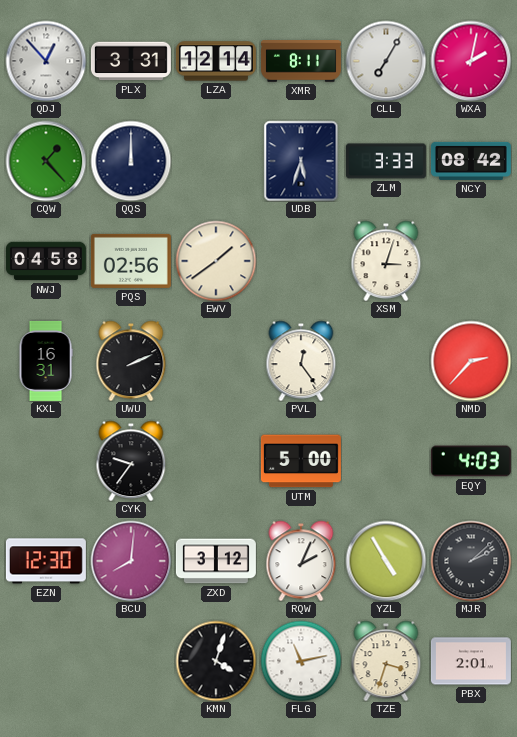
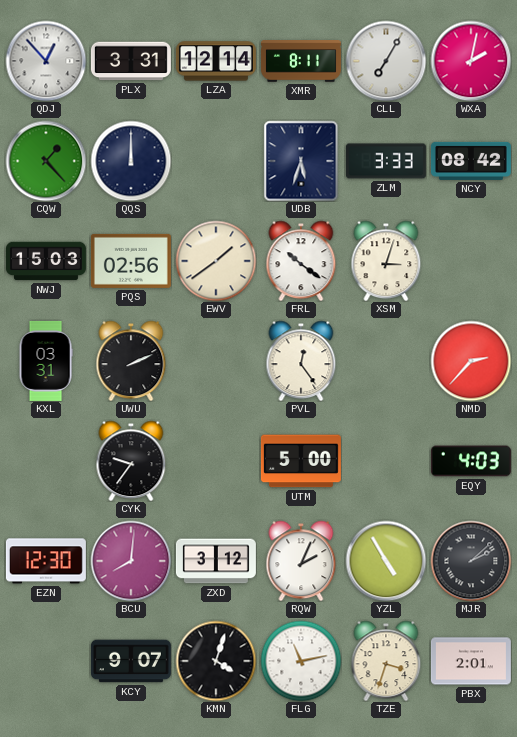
NWJ: 04:58 -> 15:03
FRL: none -> 10:21
KXL: 16:31 -> 03:31
KCY: none -> 9:07
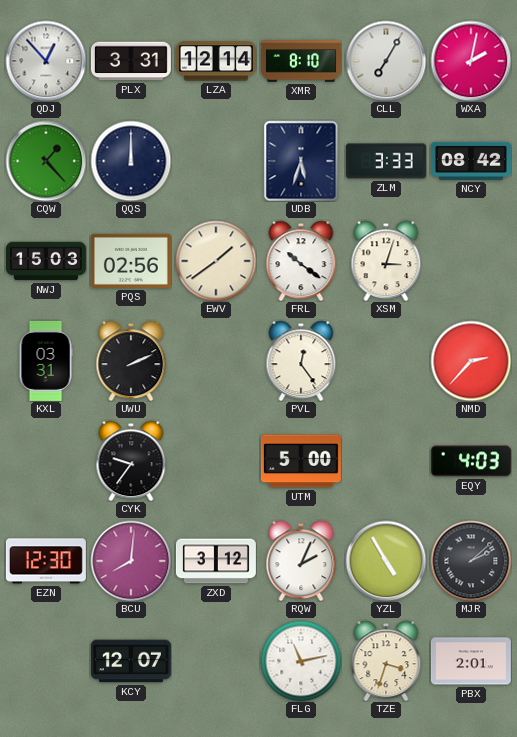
XMR: 8:11 -> 8:10
KCY: 9:07 -> 12:07
KMN: 4:03 -> none
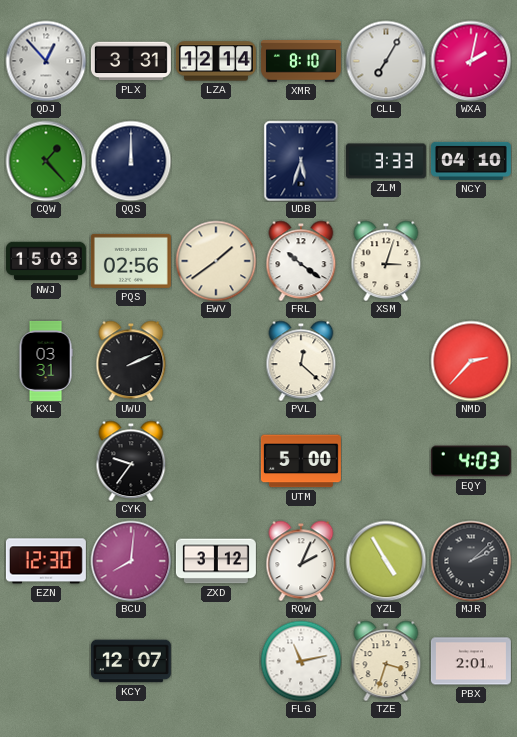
NCY: 08:42 -> 04:10
PVL: 12:24 -> 12:22
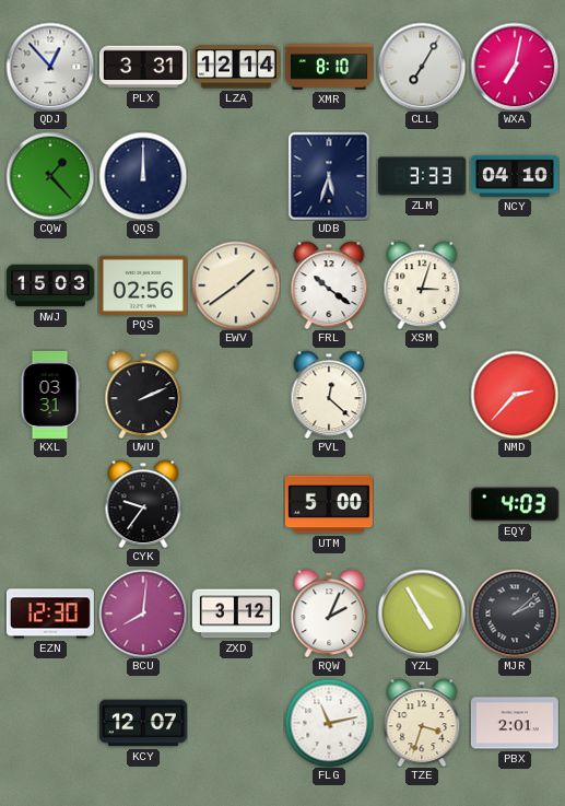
WXA: 2:02 -> 7:02
